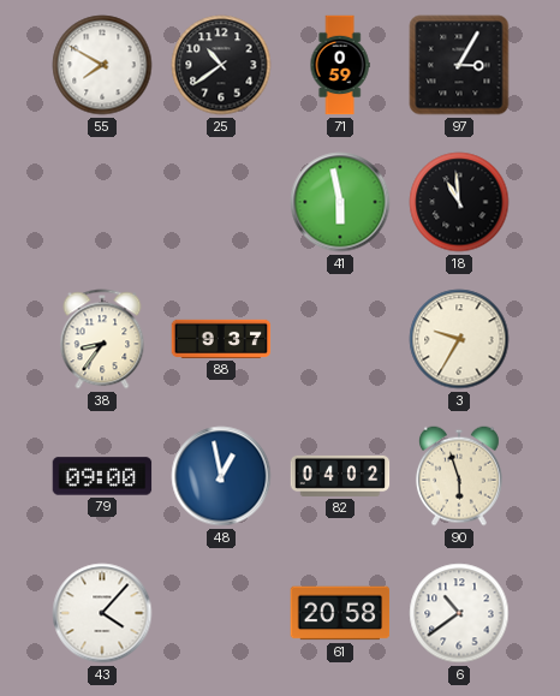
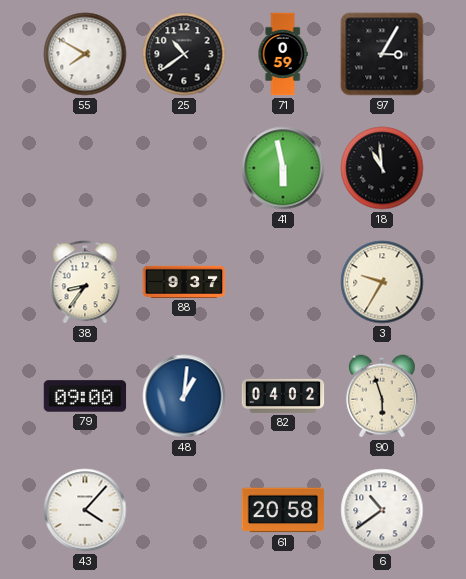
48: 12:58 -> 1:01
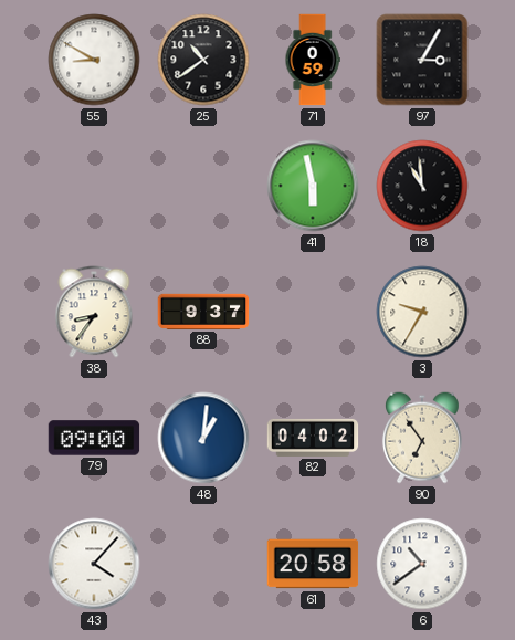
55: 7:50 -> 8:50
90: 5:57 -> 6:54
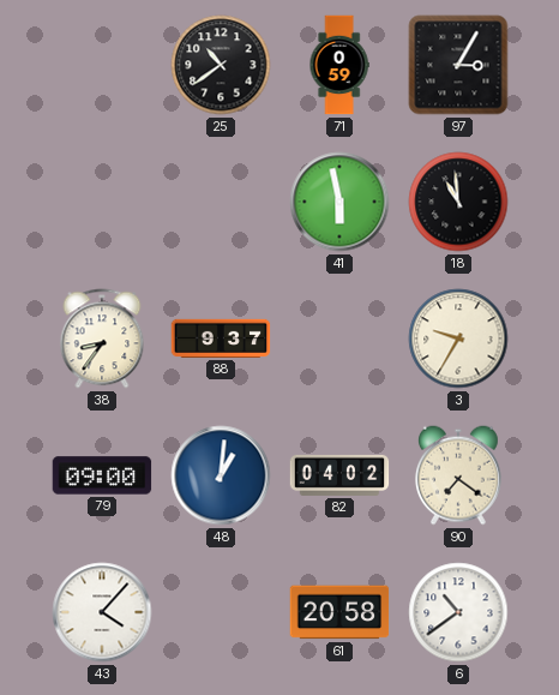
55: 8:50 -> none
90: 6:54 -> 7:21
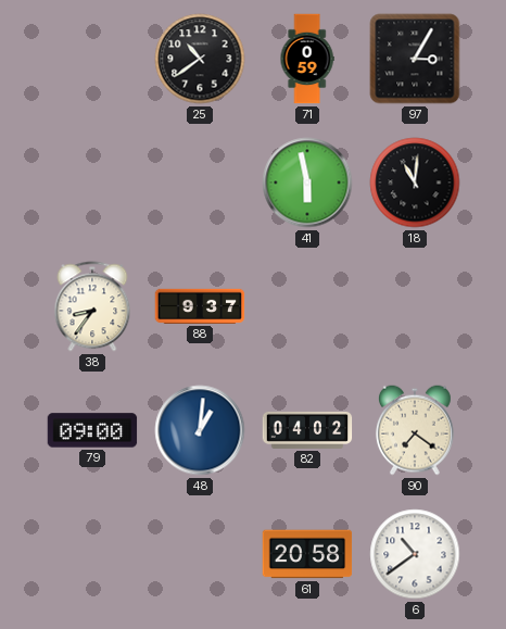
18: 10:59 -> 11:01
3: 9:35 -> none
43: 4:07 -> none
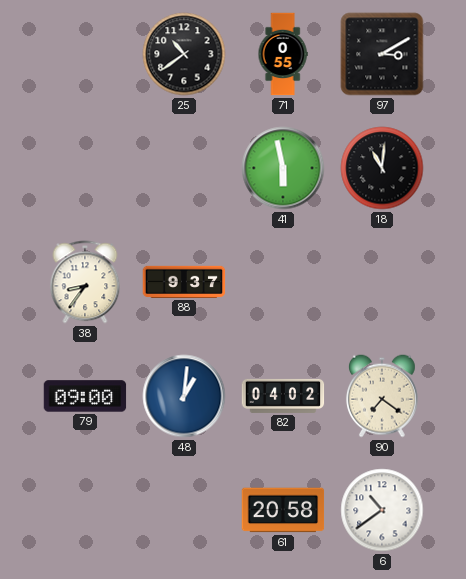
71: 0:59 -> 0:55
97: 3:05 -> 3:10
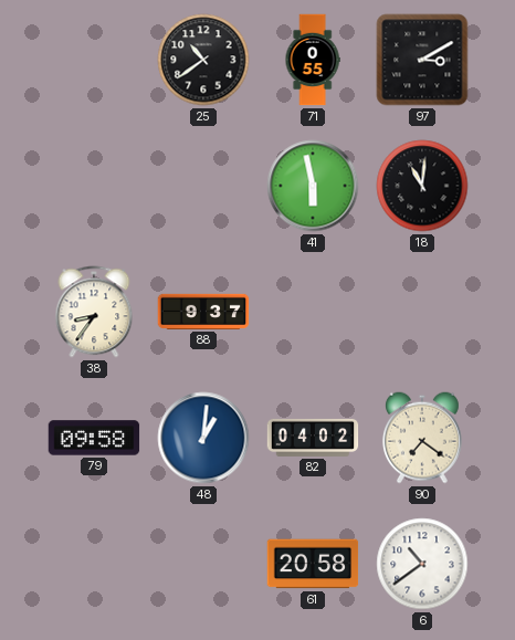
79: 09:00 -> 09:58
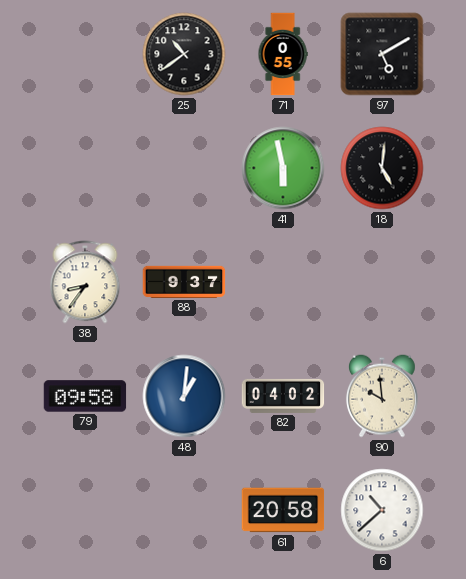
97: 3:10 -> 5:10
18: 11:01 -> 5:01
90: 7:21 -> 9:59
6: 10:39 -> 10:38
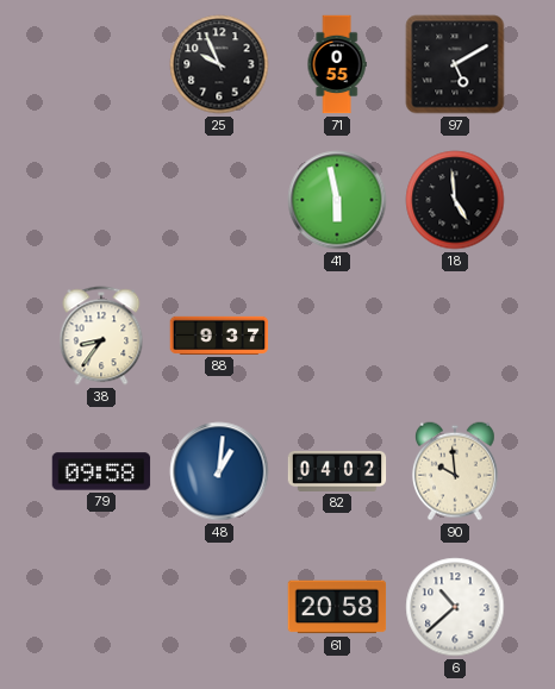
25: 10:39 -> 9:56
18: 5:01 -> 4:59
